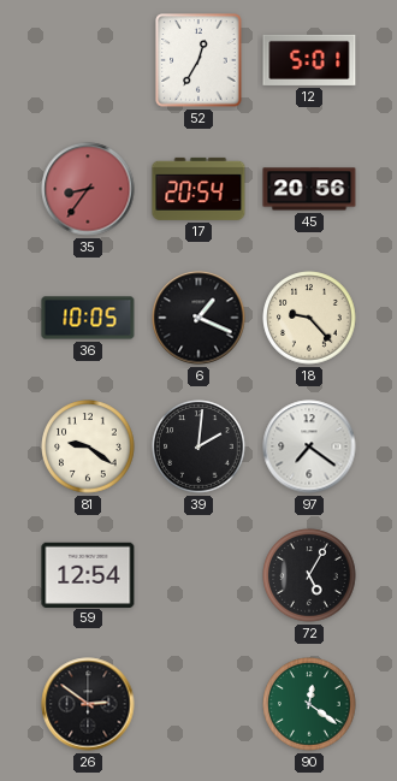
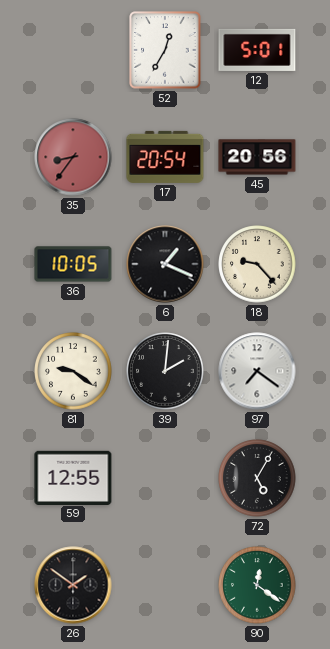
59: 12:54 -> 12:55
26: 2:51 -> 1:51
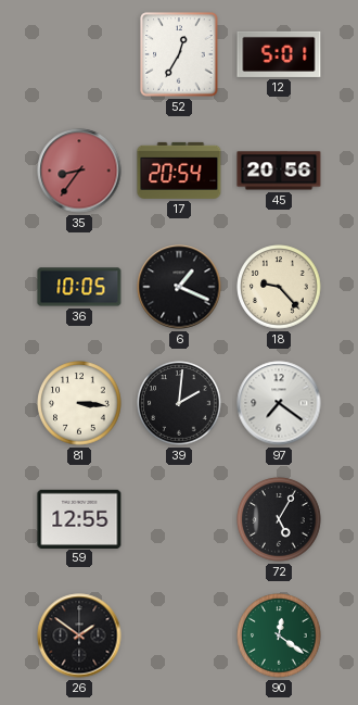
81: 9:21 -> 3:16
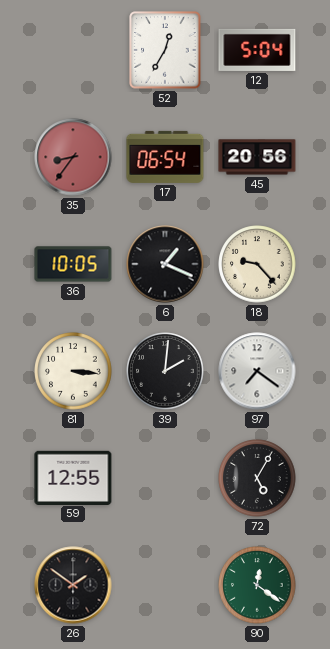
12: 5:01 -> 5:04
17: 20:54 -> 06:54
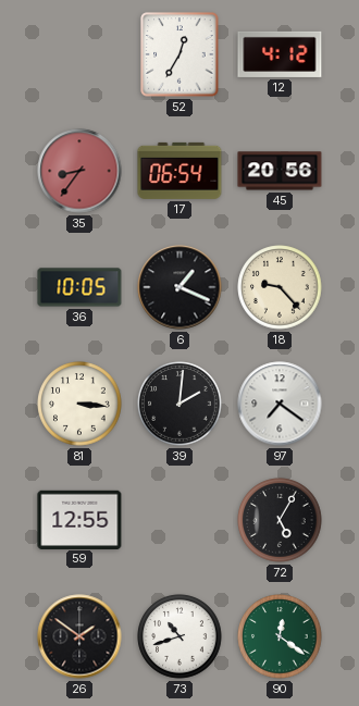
12: 5:04 -> 4:12
73: none -> 10:42
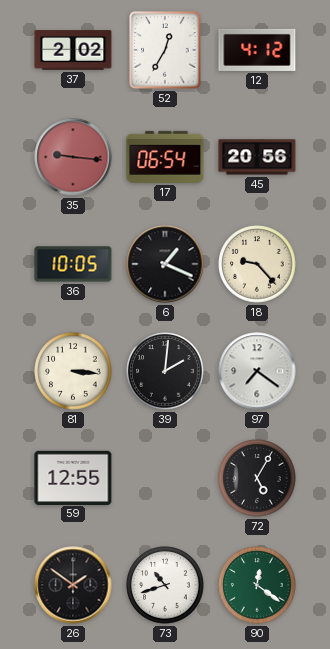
37: none -> 2:02
35: 8:36 -> 9:16
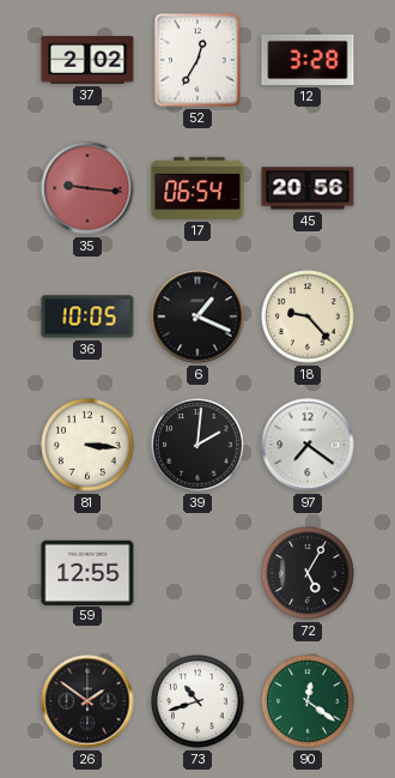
12: 4:12 -> 3:28
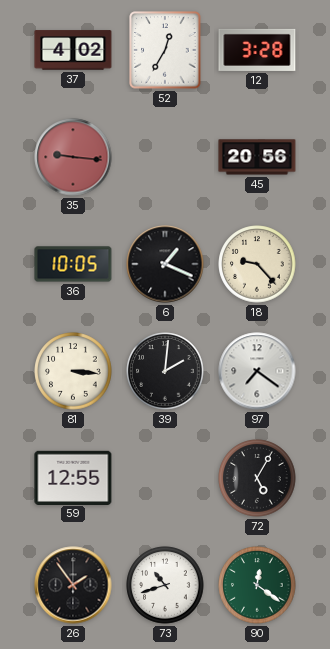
37: 2:02 -> 4:02
17: 06:54 -> none
26: 1:51 -> 1:54
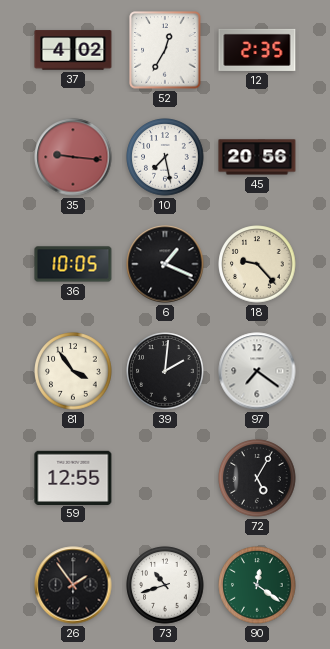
12: 3:28 -> 2:35
10: none -> 7:28
81: 3:16 -> 3:54
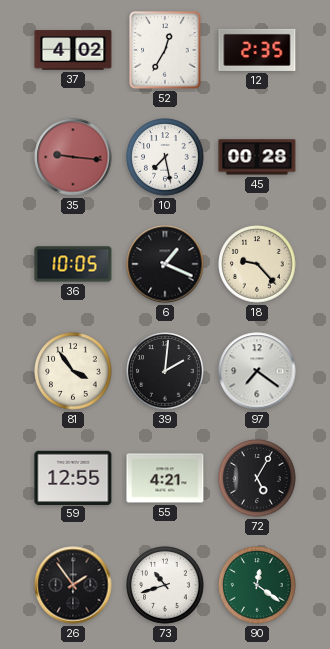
45: 20:56 -> 00:28
55: none -> 4:21
